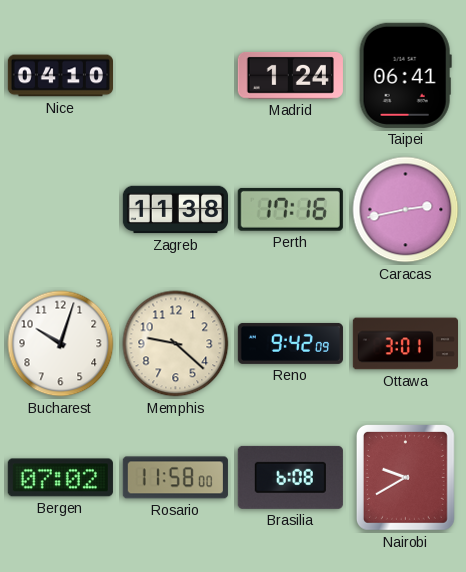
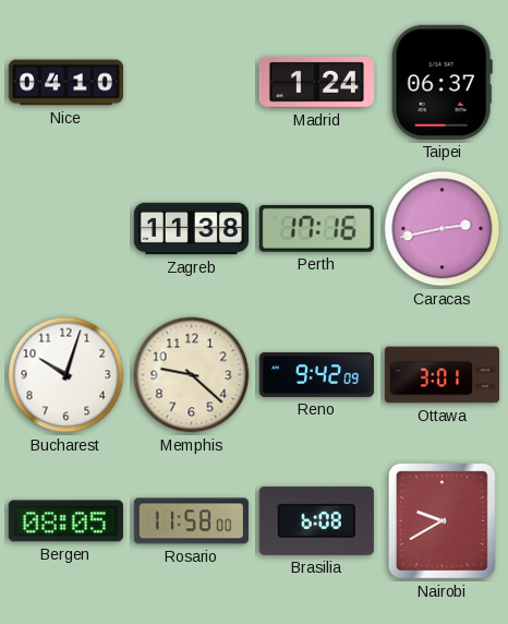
Taipei: 06:41 -> 06:37
Bergen: 07:02 -> 08:05
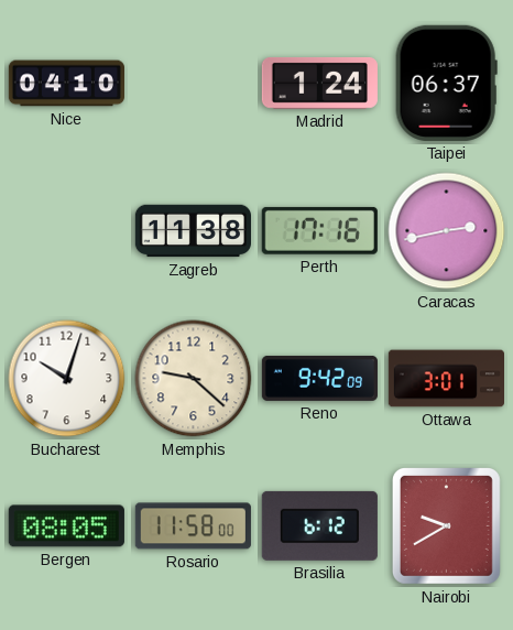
Brasilia: 6:08 -> 6:12
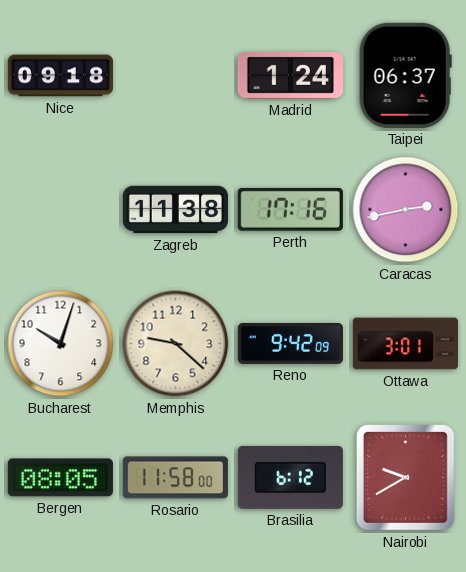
Nice: 04:10 -> 09:18
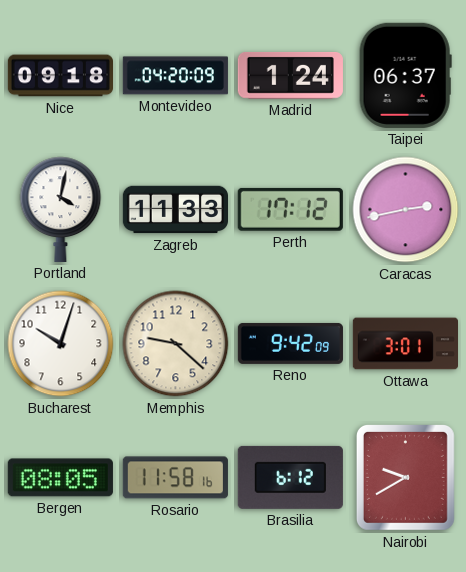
Montevideo: none -> 04:20
Portland: none -> 4:02
Zagreb: 11:38 -> 11:33
Perth: 17:16 -> 17:12
Rosario: 11:58:00 -> 11:58:16
